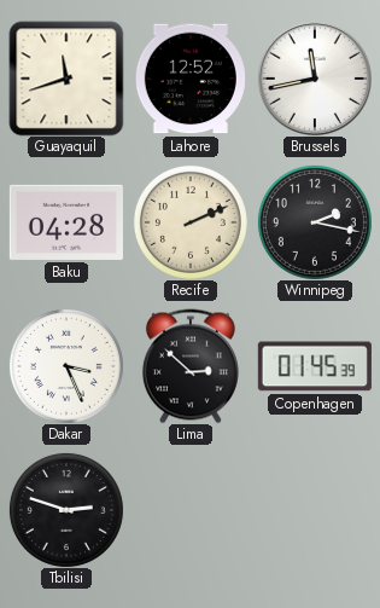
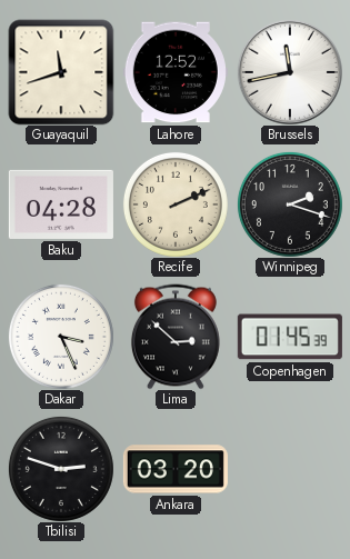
Winnipeg: 2:17 -> 2:18
Ankara: none -> 03:20
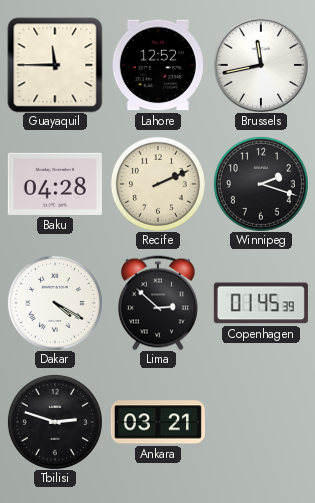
Guayaquil: 11:42 -> 11:45
Dakar: 3:26 -> 4:20
Ankara: 03:20 -> 03:21
